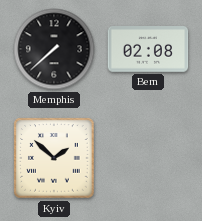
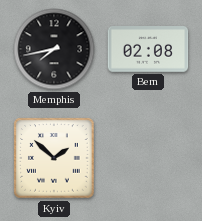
Memphis: 7:38 -> 7:43
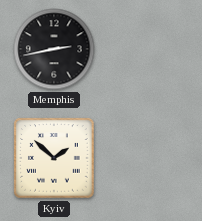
Memphis: 7:43 -> 2:43
Bern: 02:08 -> none
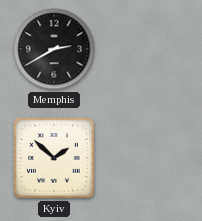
Memphis: 2:43 -> 2:40
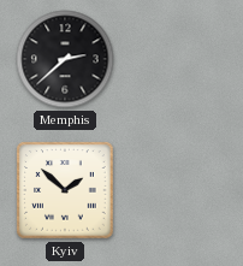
Memphis: 2:40 -> 2:38
